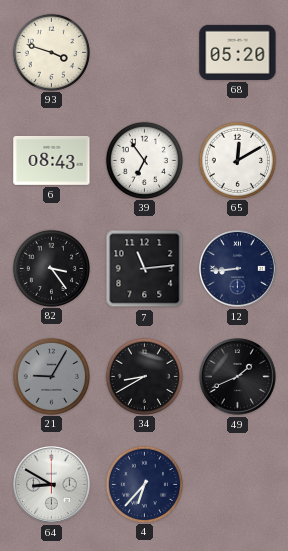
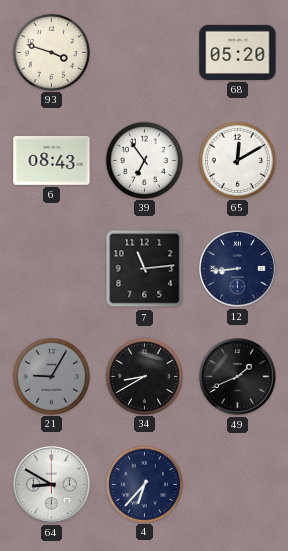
82: 3:24 -> none
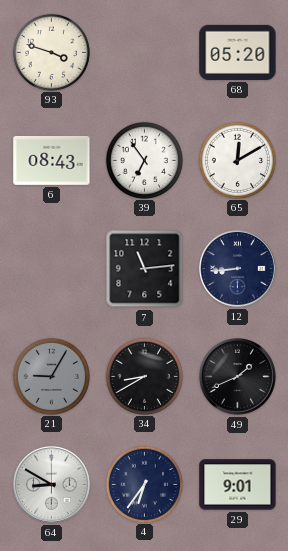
4: 6:37 -> 6:36
29: none -> 9:01
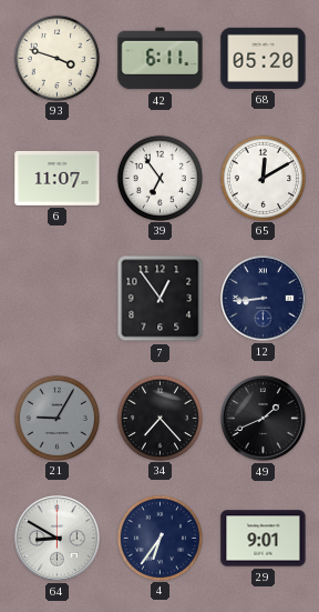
42: none -> 6:11
6: 08:43 -> 11:07
7: 11:14 -> 12:54
34: 8:40 -> 7:23
